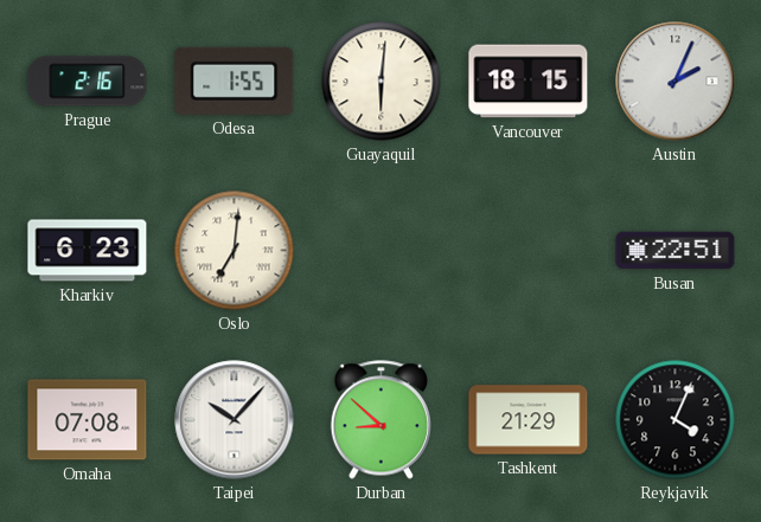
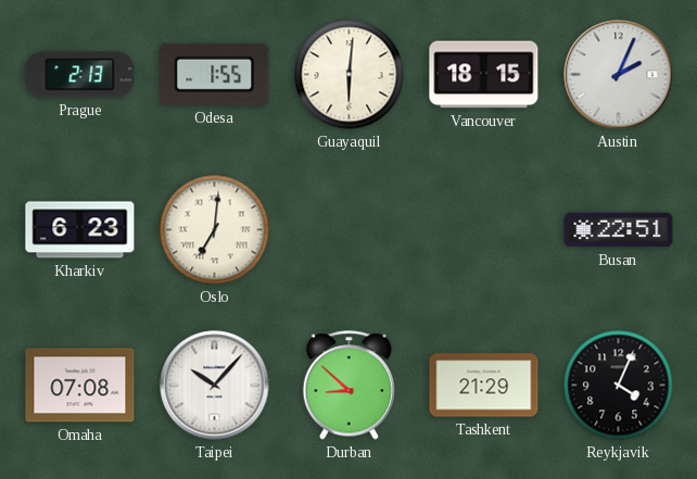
Prague: 2:16 -> 2:13
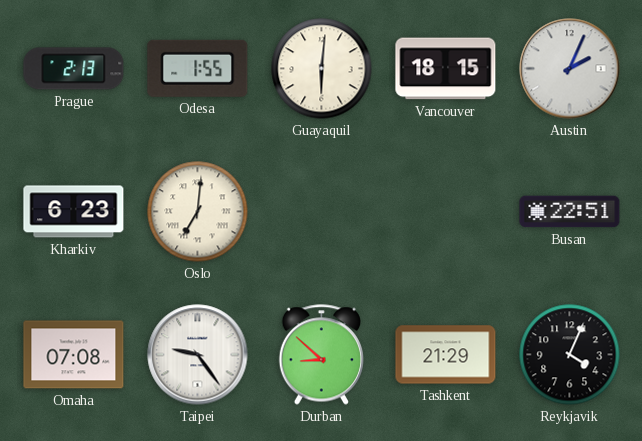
Taipei: 10:07 -> 9:24
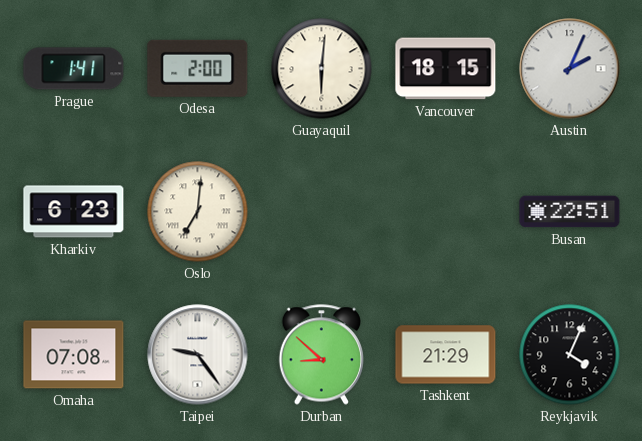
Prague: 2:13 -> 1:41
Odesa: 1:55 -> 2:00
